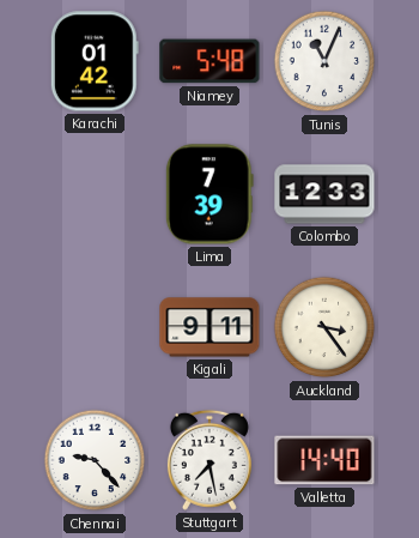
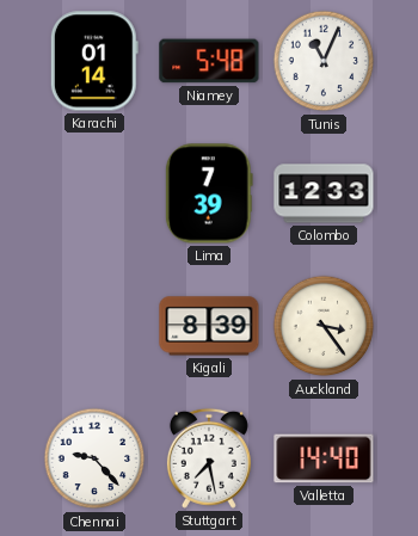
Karachi: 01:42 -> 01:14
Kigali: 9:11 -> 8:39
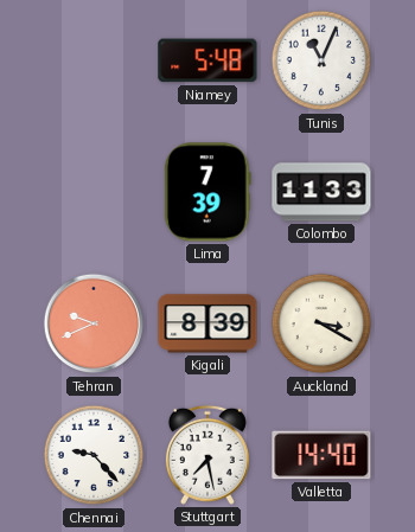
Karachi: 01:14 -> none
Colombo: 12:33 -> 11:33
Tehran: none -> 9:41
Auckland: 3:24 -> 3:20
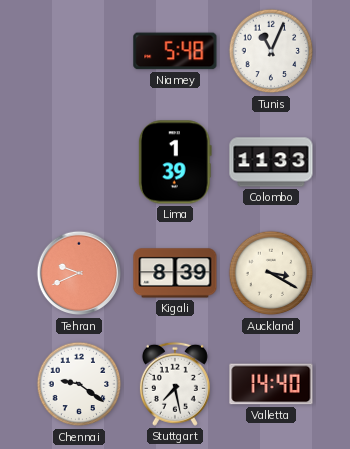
Lima: 7:39 -> 1:39
Chennai: 9:23 -> 9:21
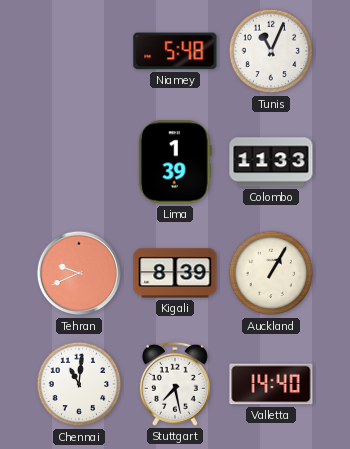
Auckland: 3:20 -> 1:05
Chennai: 9:21 -> 11:01
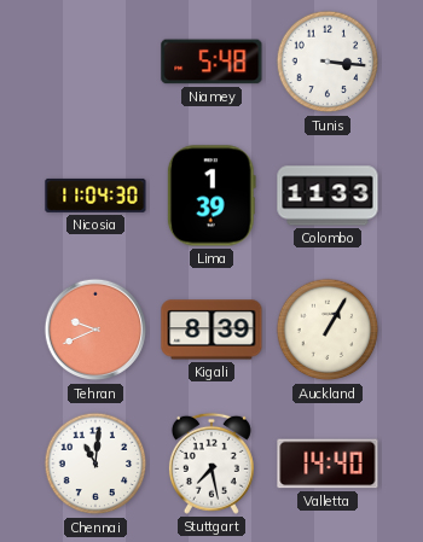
Tunis: 11:04 -> 3:16
Nicosia: none -> 11:04
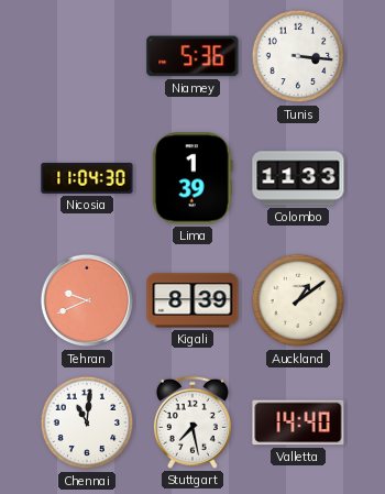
Niamey: 5:48 -> 5:36
Auckland: 1:05 -> 1:09
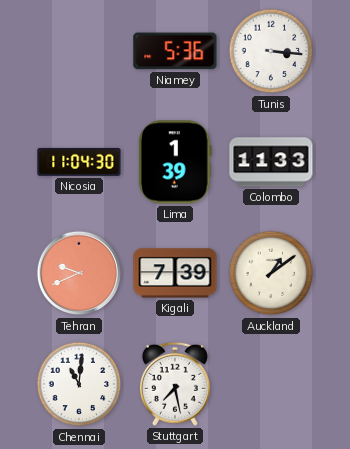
Kigali: 8:39 -> 7:39
Valletta: 14:40 -> none
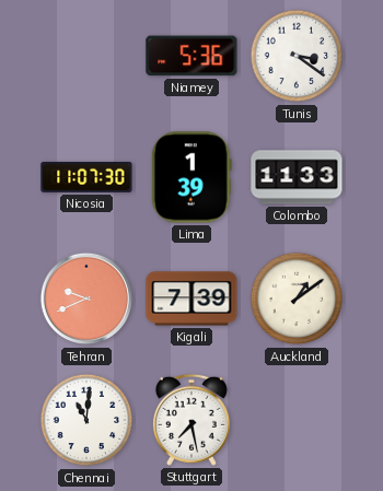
Tunis: 3:16 -> 3:21
Nicosia: 11:04 -> 11:07
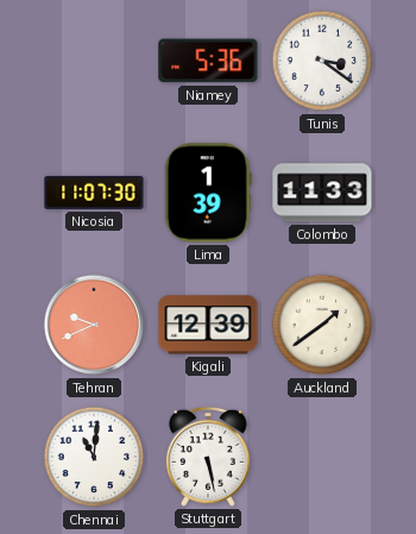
Kigali: 7:39 -> 12:39
Auckland: 1:09 -> 1:39
Stuttgart: 7:28 -> 5:28
